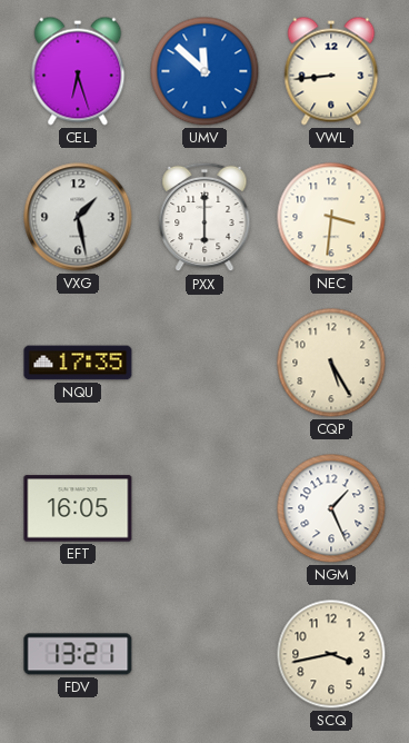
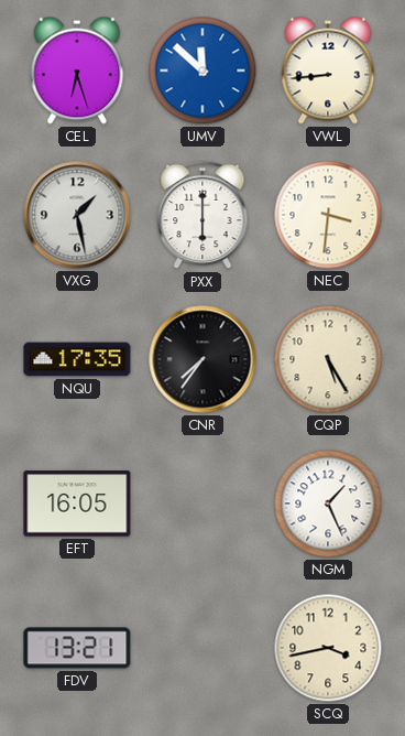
CNR: none -> 7:36
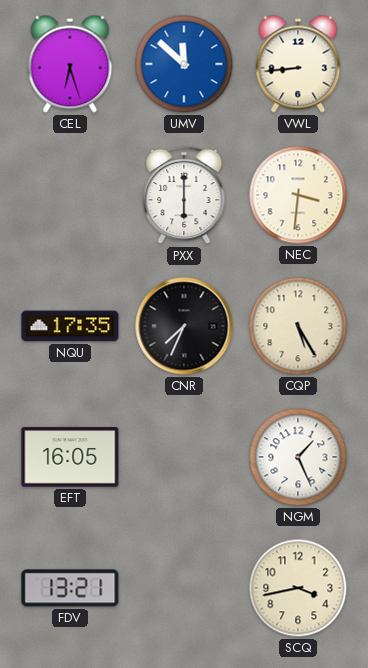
VXG: 1:28 -> none
CNR: 7:36 -> 7:34
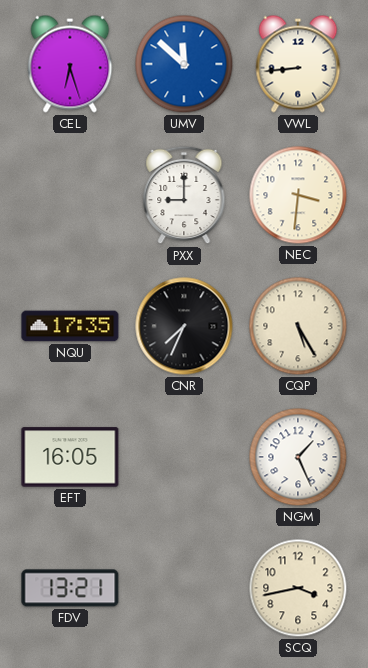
PXX: 6:00 -> 9:00
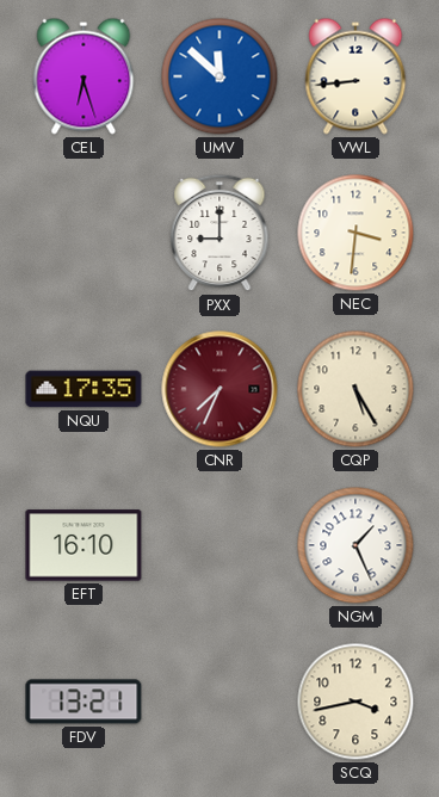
CNR dial: black -> burgundy
EFT: 16:05 -> 16:10
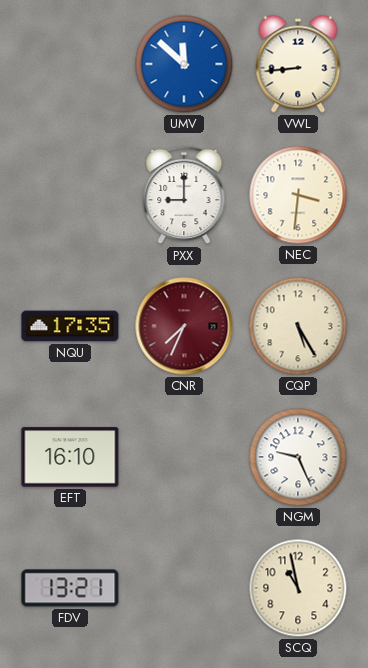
CEL: 6:27 -> none
NGM: 1:26 -> 9:26
SCQ: 3:43 -> 10:58
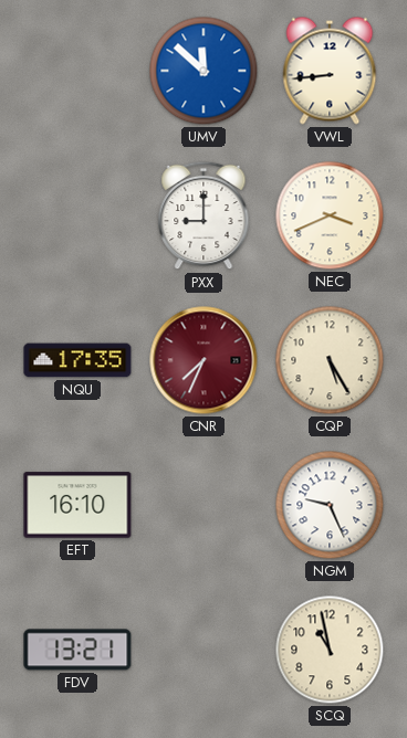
NEC: 3:31 -> 3:41
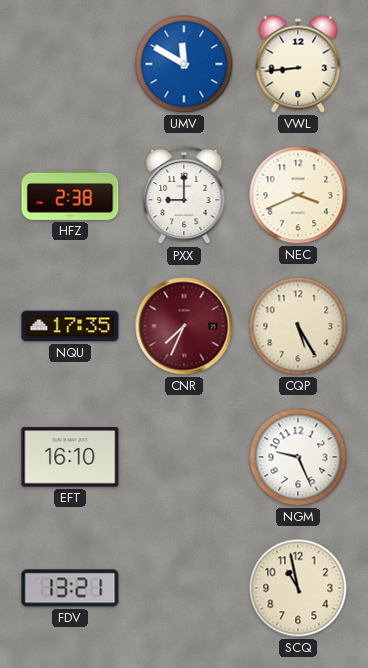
UMV: 11:52 -> 11:50
HFZ: none -> 2:38
